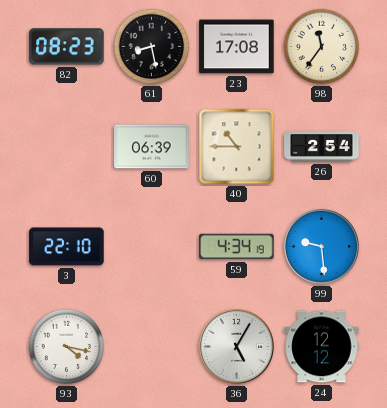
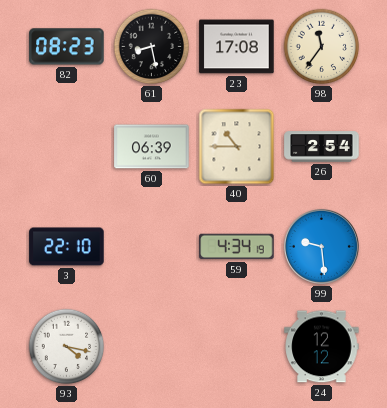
36: 5:05 -> none
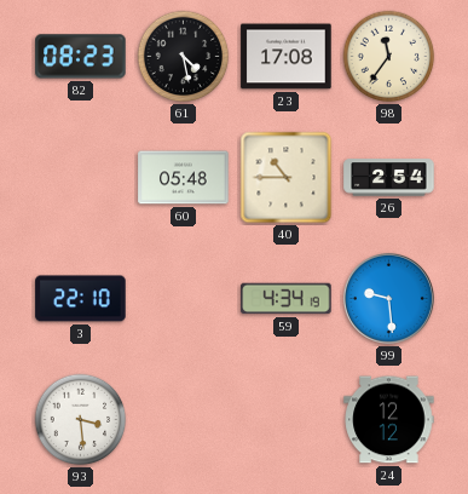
61: 8:28 -> 4:28
60: 06:39 -> 05:48
93: 4:17 -> 3:29
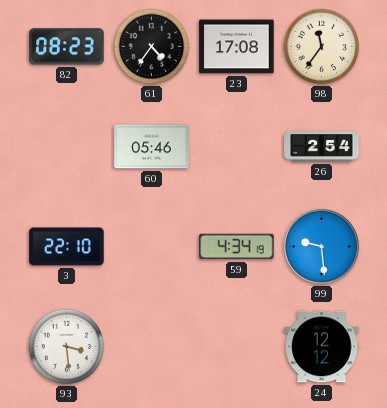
61: 4:28 -> 4:36
60: 05:48 -> 05:46
40: 10:45 -> none
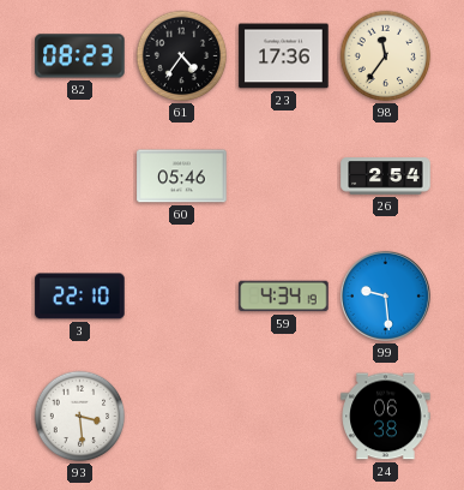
23: 17:08 -> 17:36
24: 12:12 -> 06:38
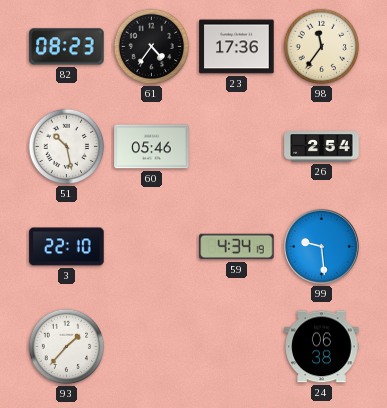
51: none -> 10:28
93: 3:29 -> 1:37
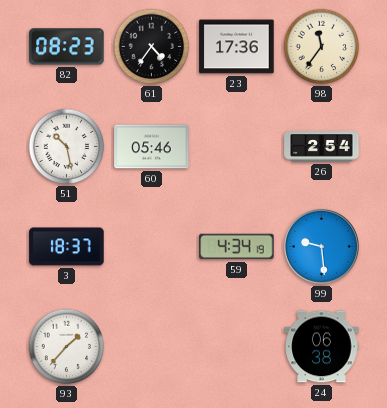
3: 22:10 -> 18:37
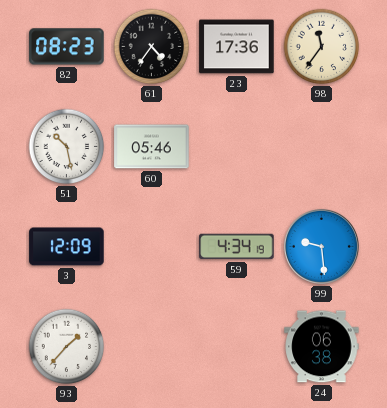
26: 2:54 -> none
3: 18:37 -> 12:09
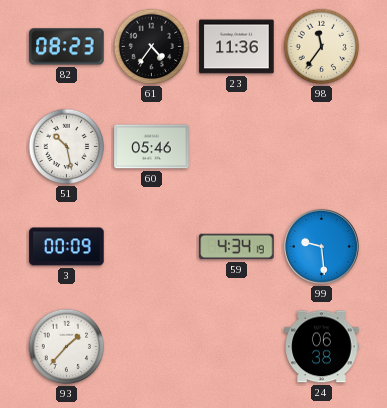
23: 17:36 -> 11:36
3: 12:09 -> 00:09
